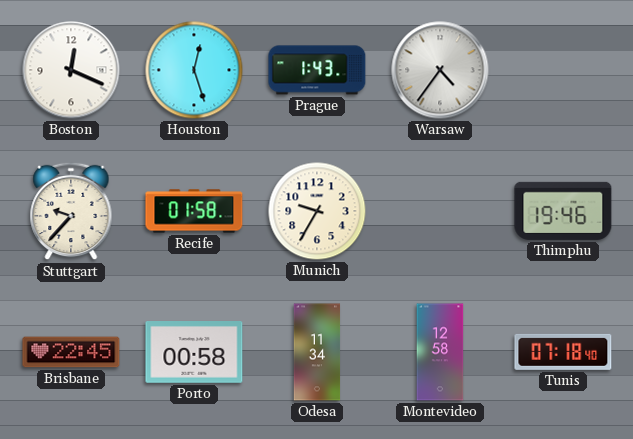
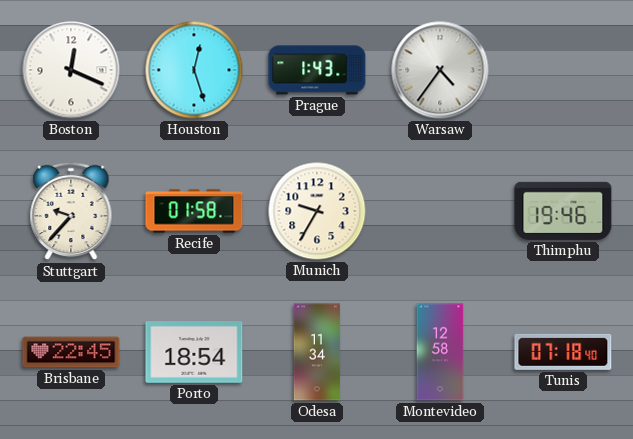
Porto: 00:58 -> 18:54
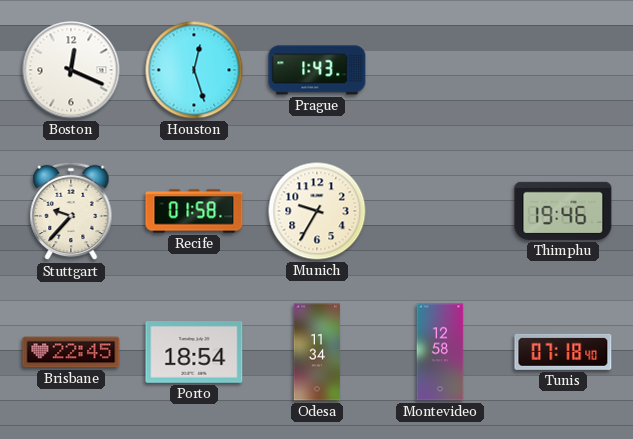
Warsaw: 4:36 -> none
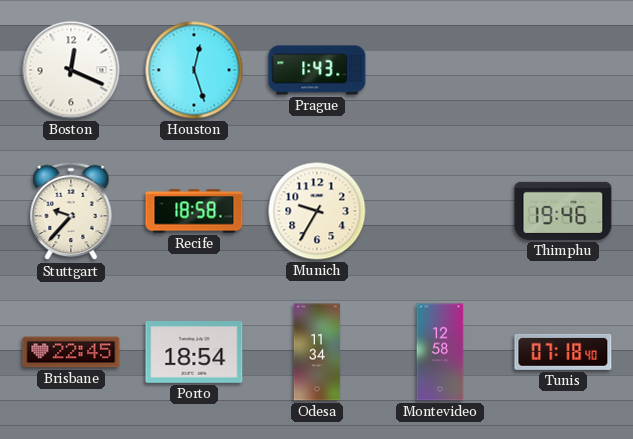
Recife: 01:58 -> 18:58
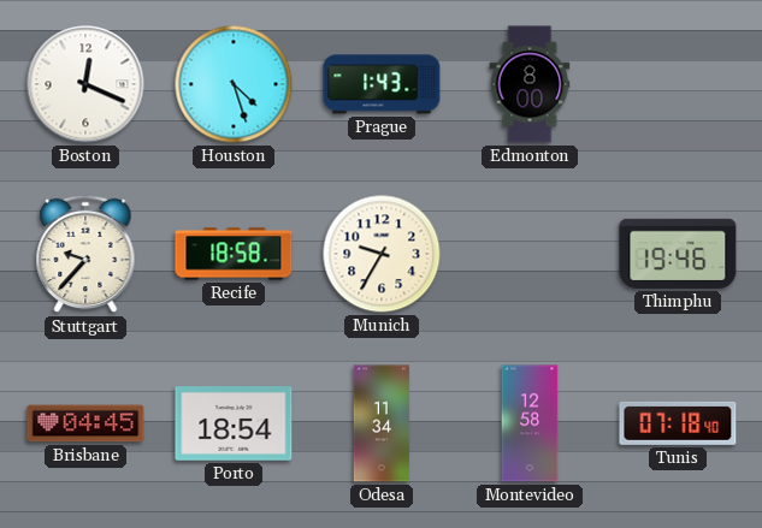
Houston: 12:27 -> 4:27
Edmonton: none -> 8:00
Brisbane: 22:45 -> 04:45
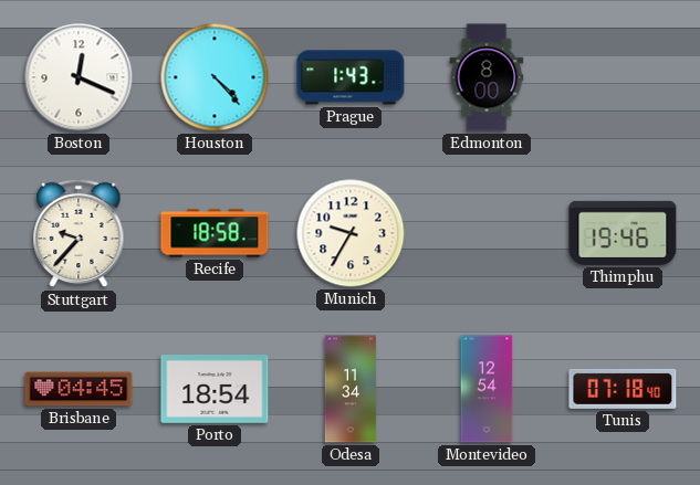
Houston: 4:27 -> 4:23
Montevideo: 12:58 -> 12:54
